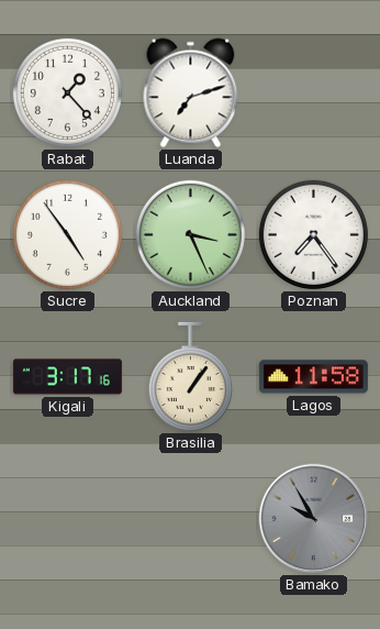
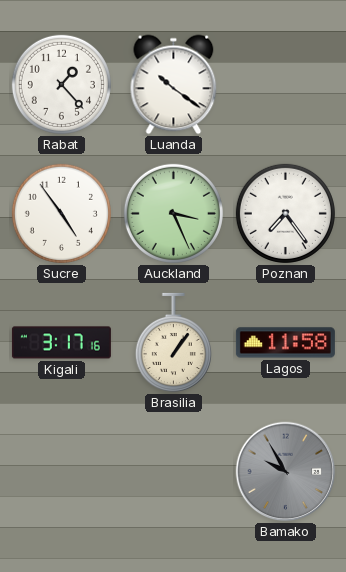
Luanda: 7:12 -> 10:21
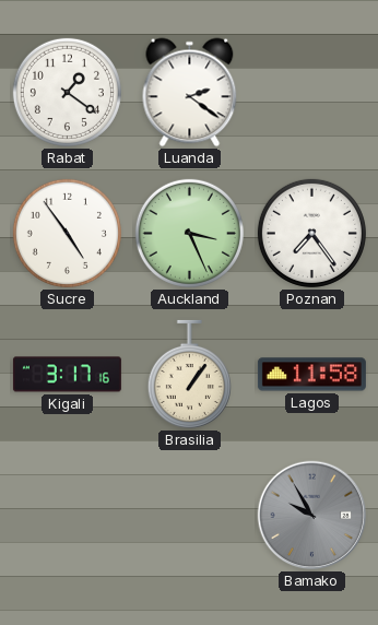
Rabat: 1:23 -> 1:21
Luanda: 10:21 -> 2:21
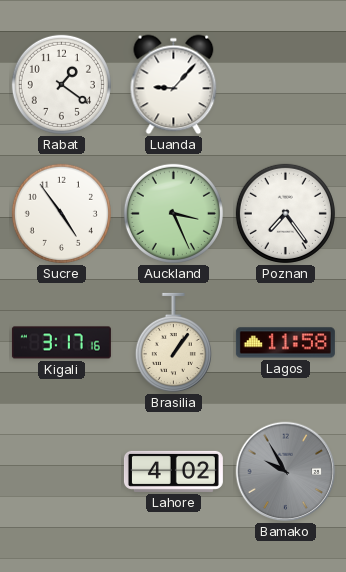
Luanda: 2:21 -> 9:07
Lahore: none -> 4:02
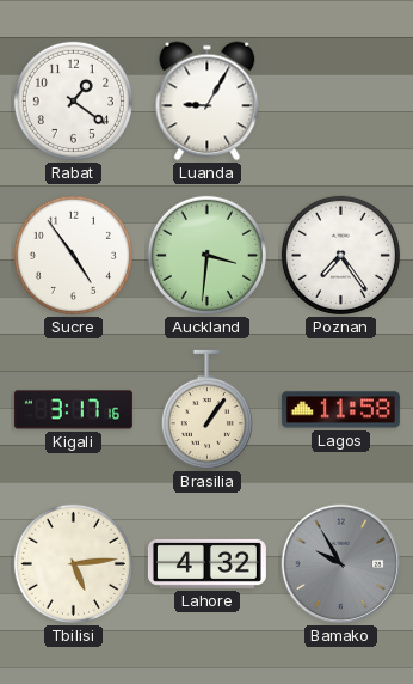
Luanda: 9:07 -> 9:05
Auckland: 3:26 -> 3:31
Tbilisi: none -> 5:14
Lahore: 4:02 -> 4:32
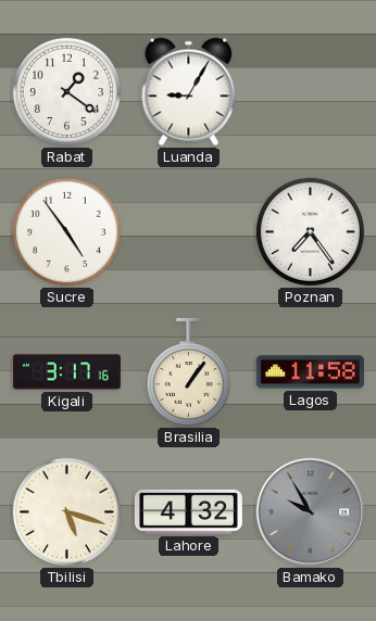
Auckland: 3:31 -> none
Tbilisi: 5:14 -> 5:18
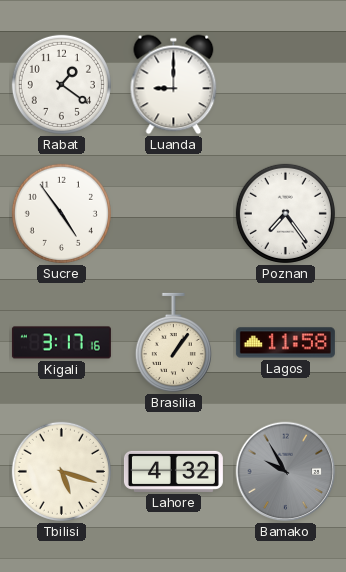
Luanda: 9:05 -> 9:00
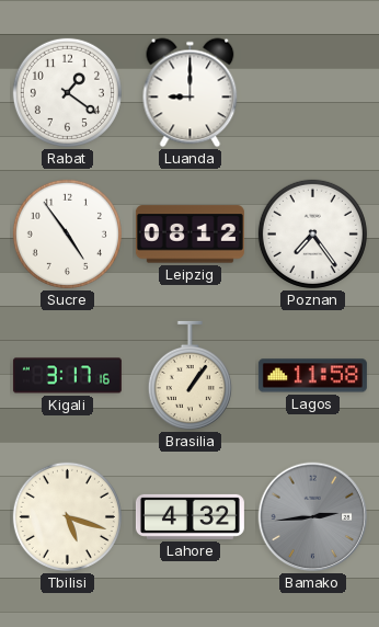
Leipzig: none -> 08:12
Bamako: 9:55 -> 2:44
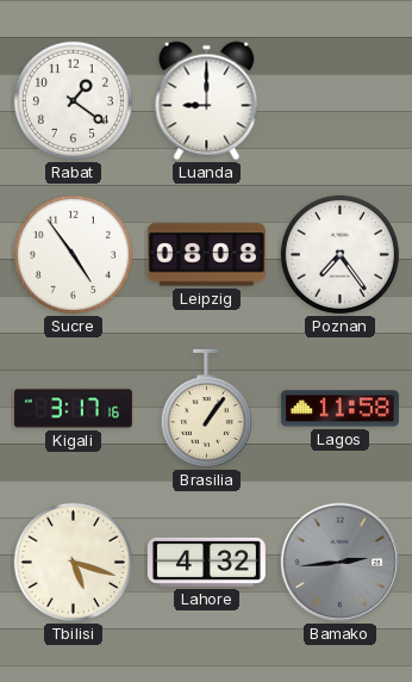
Leipzig: 08:12 -> 08:08
